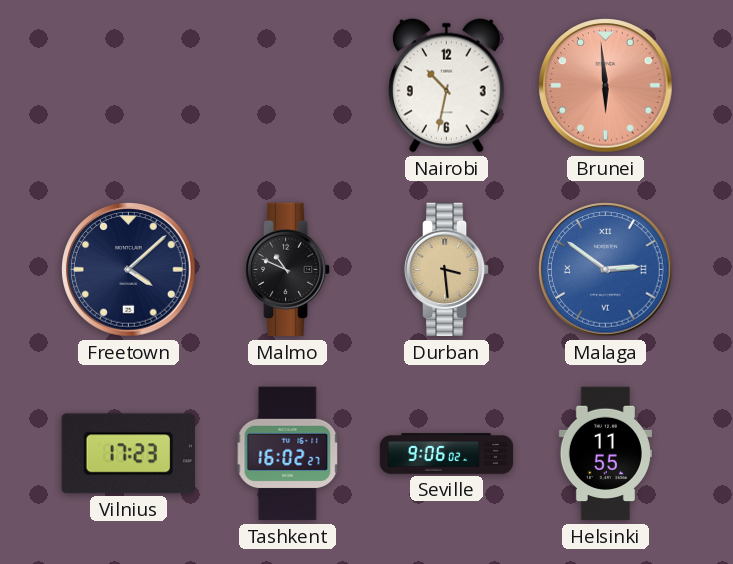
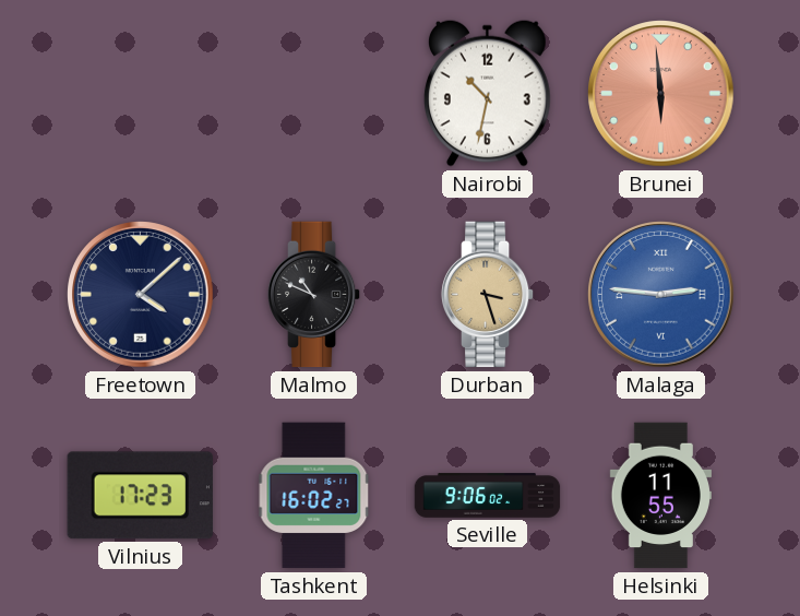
Durban: 3:29 -> 3:27
Malaga: 2:51 -> 2:46
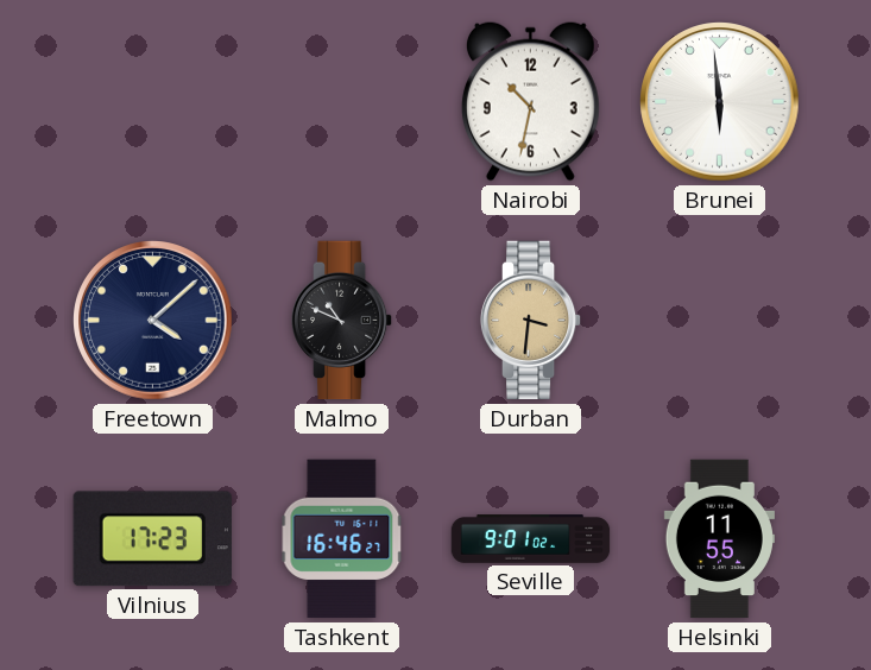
Brunei dial: salmon -> white
Durban: 3:27 -> 3:31
Malaga: 2:46 -> none
Tashkent: 16:02 -> 16:46
Seville: 9:06 -> 9:01
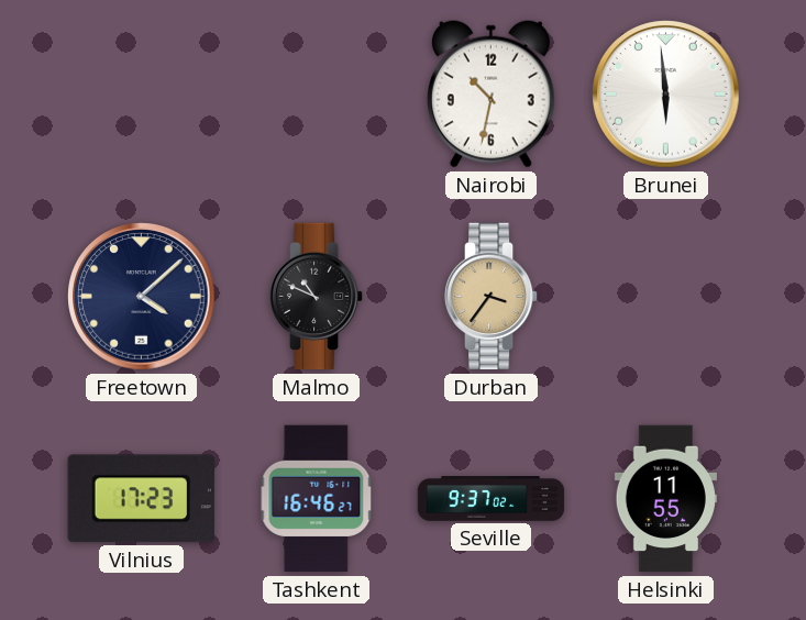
Durban: 3:31 -> 3:36
Seville: 9:01 -> 9:37
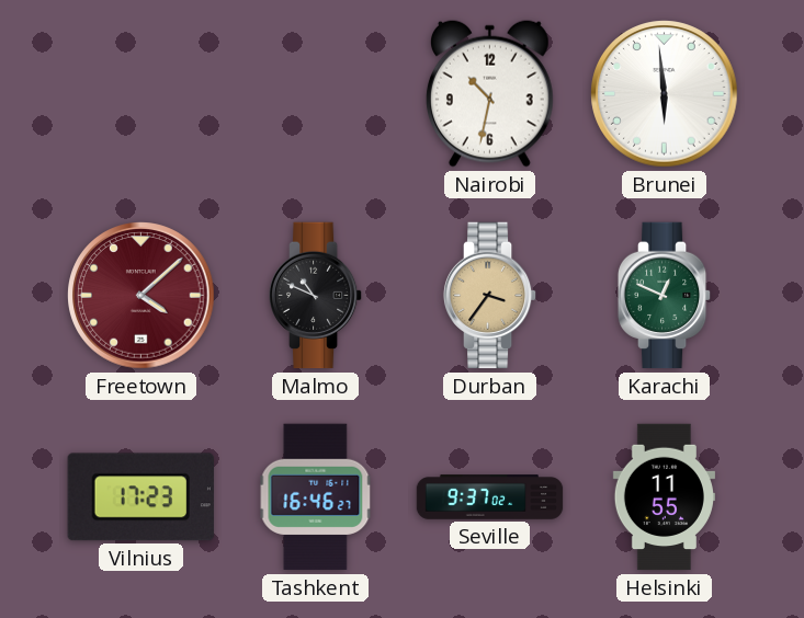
Freetown dial: navy -> burgundy
Karachi: none -> 12:49
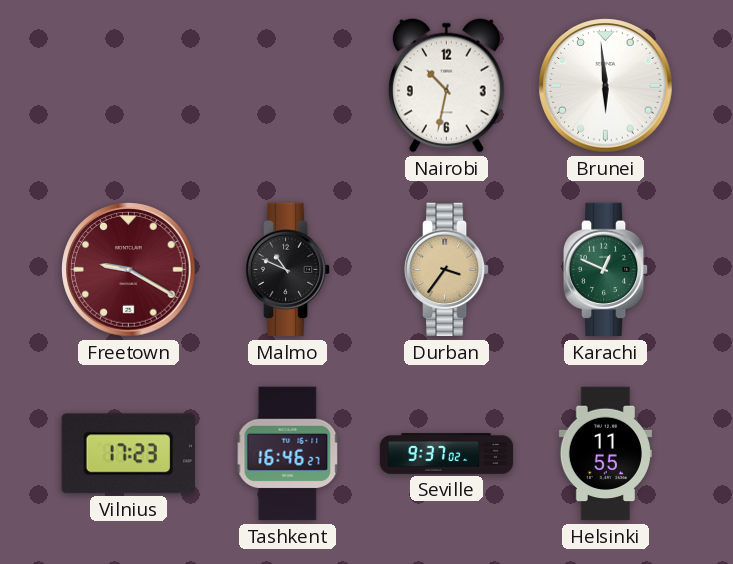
Freetown: 4:08 -> 9:20
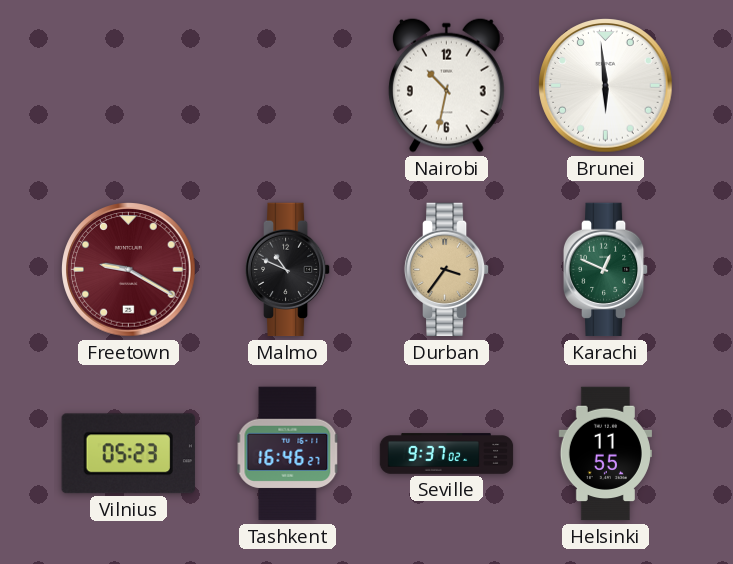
Vilnius: 17:23 -> 05:23
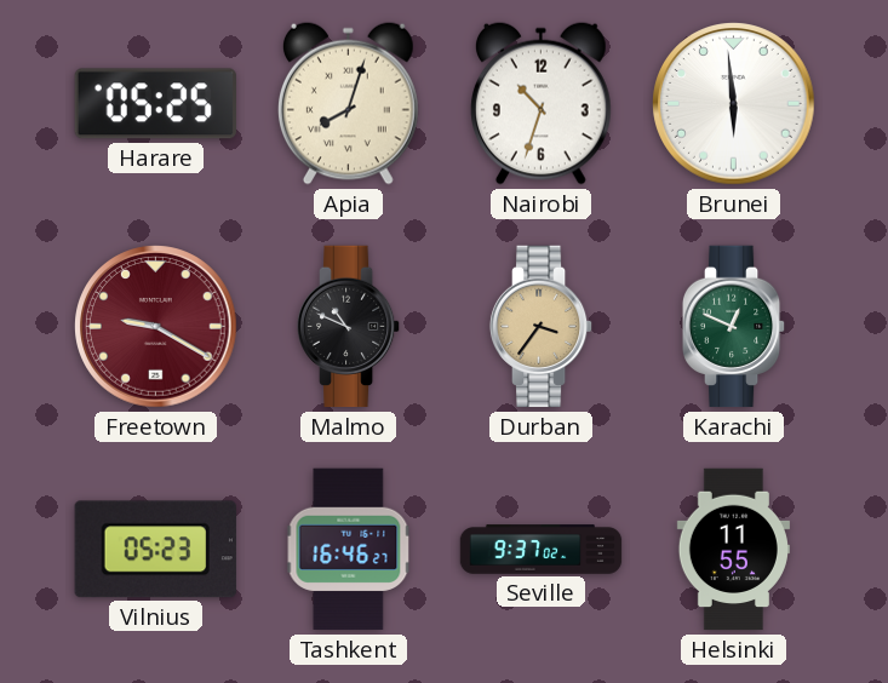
Harare: none -> 05:25
Apia: none -> 8:03
Nairobi: 10:32 -> 10:33
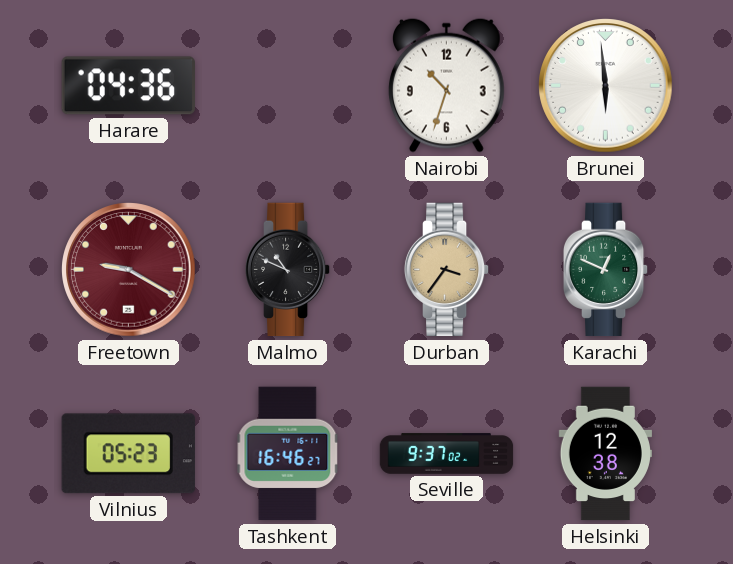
Harare: 05:25 -> 04:36
Apia: 8:03 -> none
Helsinki: 11:55 -> 12:38
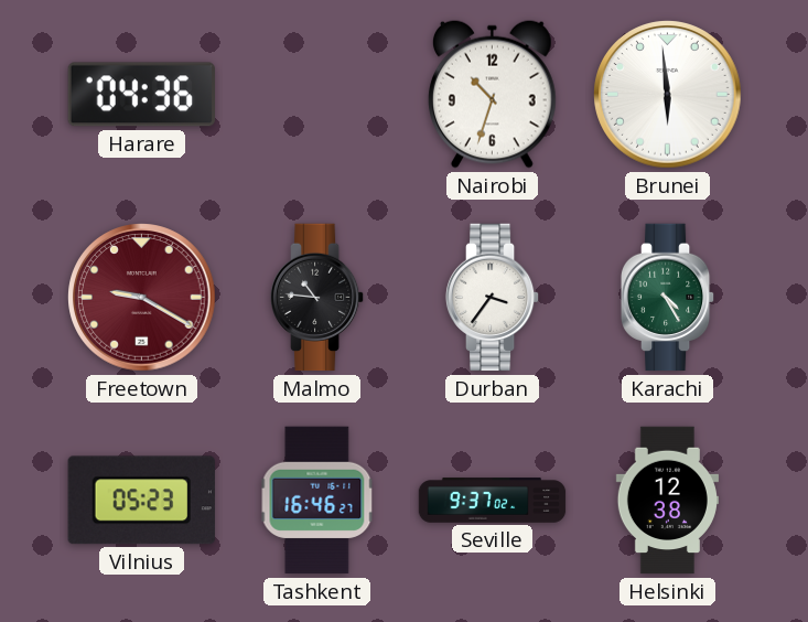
Malmo: 10:49 -> 10:46
Durban dial: champagne -> white
Karachi: 12:49 -> 4:25
